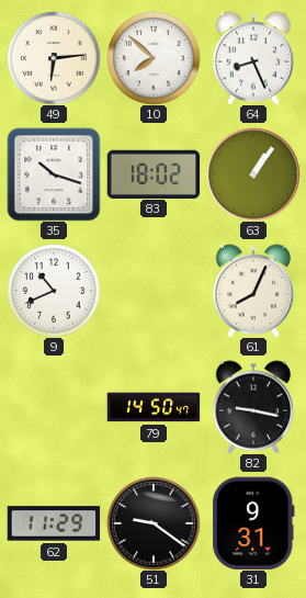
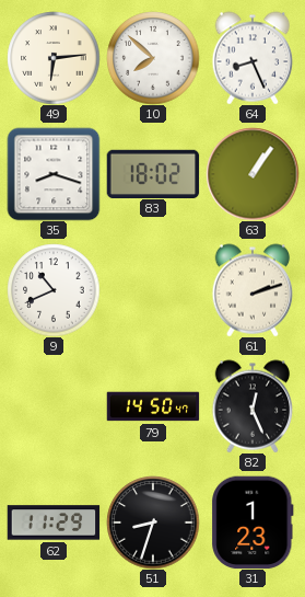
35: 10:18 -> 8:18
61: 8:04 -> 2:12
82: 9:17 -> 12:26
51: 9:21 -> 8:33
31: 9:31 -> 1:23
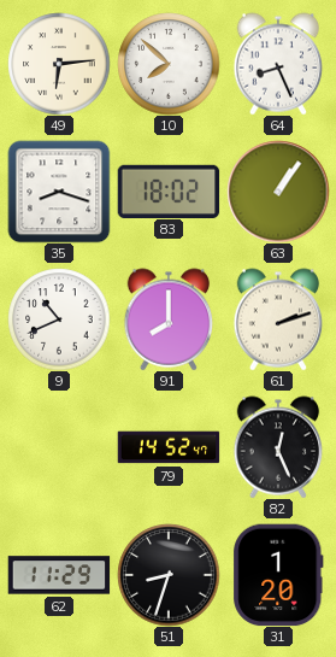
91: none -> 8:00
79: 14:50 -> 14:52
31: 1:23 -> 1:20
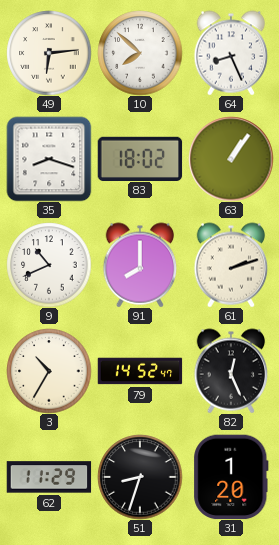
3: none -> 10:35
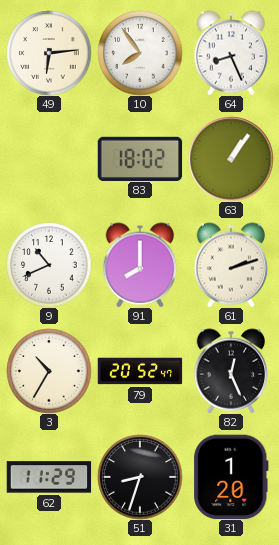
10: 7:52 -> 7:54
35: 8:18 -> none
79: 14:52 -> 20:52
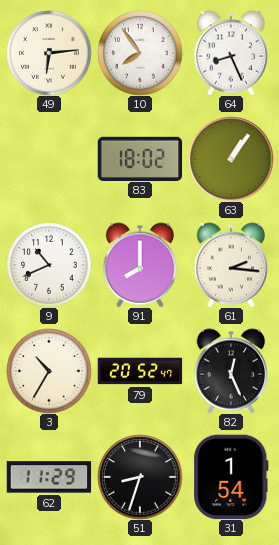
61: 2:12 -> 2:16
31: 1:20 -> 1:54
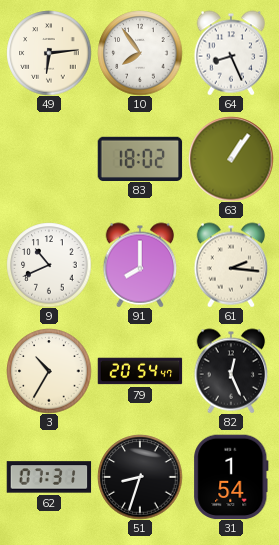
79: 20:52 -> 20:54
62: 11:29 -> 07:31
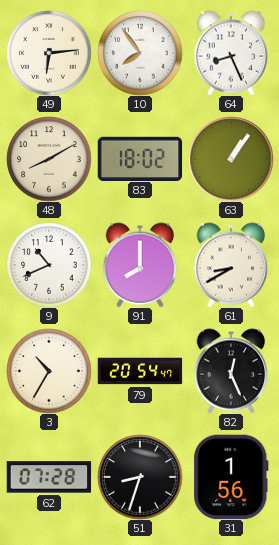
48: none -> 8:10
61: 2:16 -> 8:40
62: 07:31 -> 07:28
31: 1:54 -> 1:56
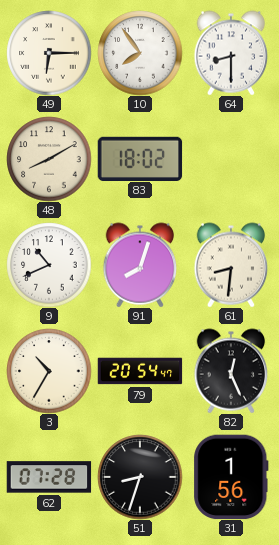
49: 6:14 -> 6:15
64: 8:26 -> 8:30
63: 1:06 -> none
91: 8:00 -> 8:03
61: 8:40 -> 8:31
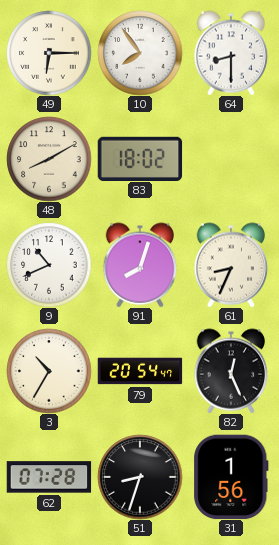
61: 8:31 -> 8:34
